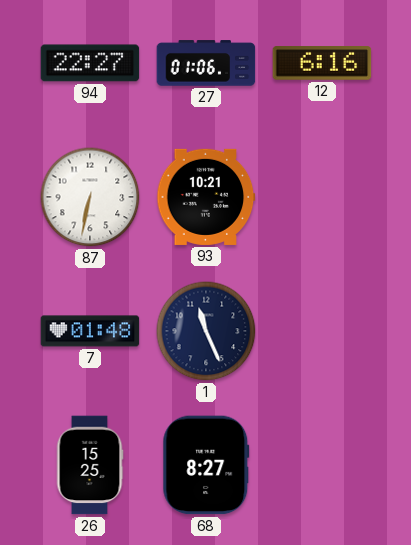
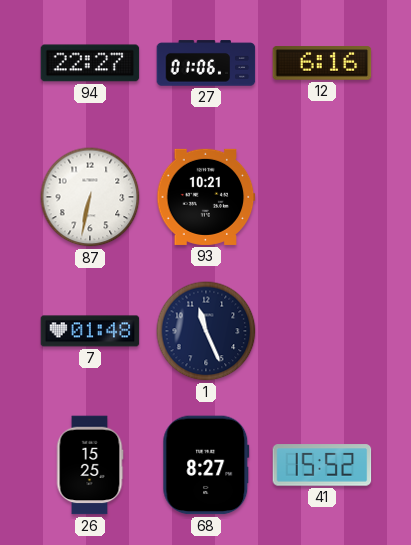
41: none -> 15:52
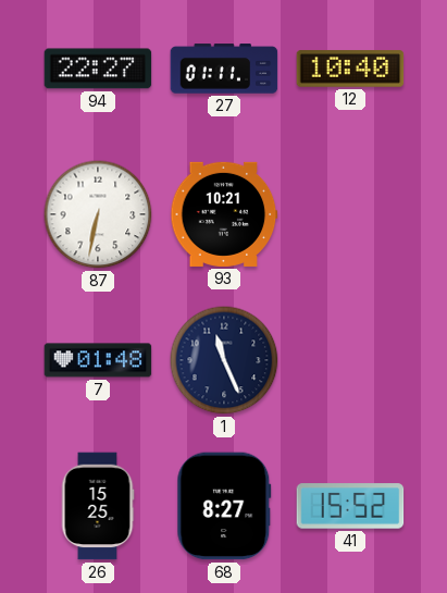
27: 01:06 -> 01:11
12: 6:16 -> 10:40
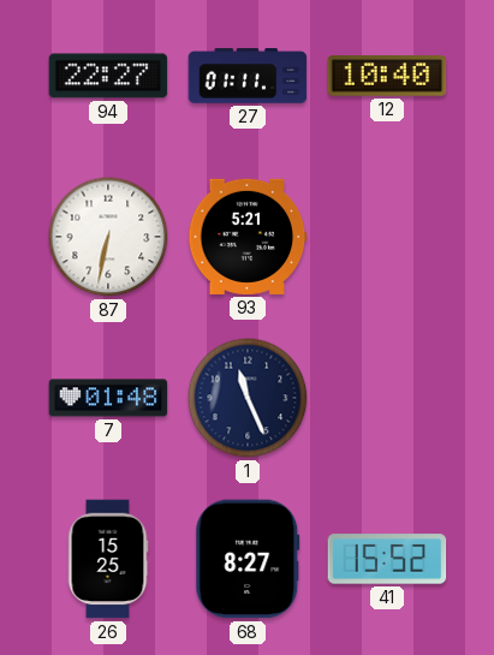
93: 10:21 -> 5:21
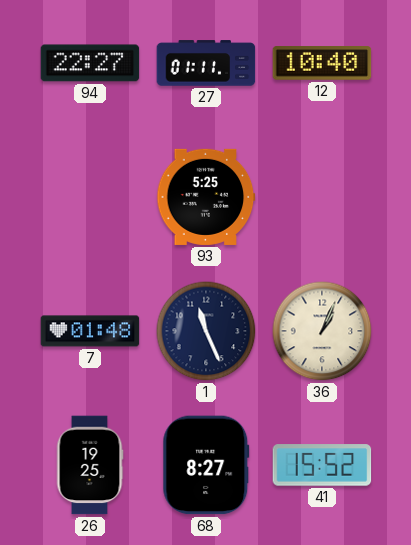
87: 6:32 -> none
93: 5:21 -> 5:25
36: none -> 1:04
26: 15:25 -> 19:25
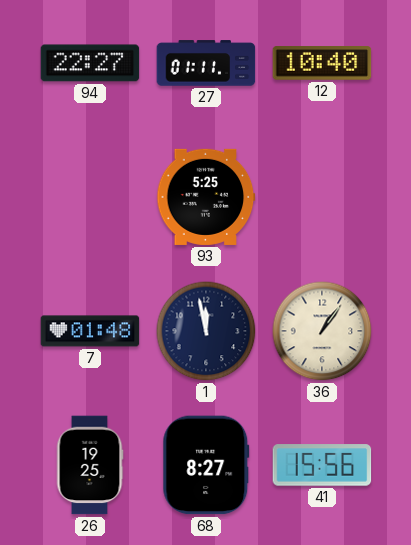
1: 11:26 -> 11:58
36: 1:04 -> 1:06
41: 15:52 -> 15:56
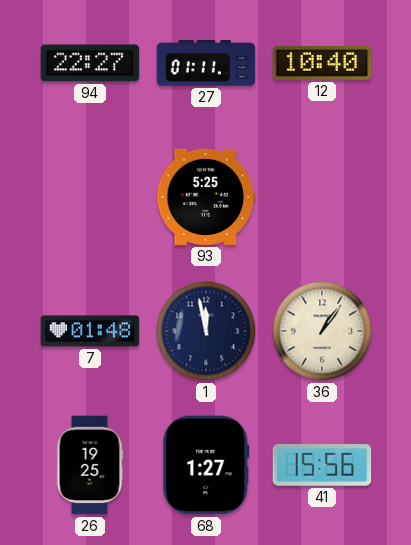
68: 8:27 -> 1:27
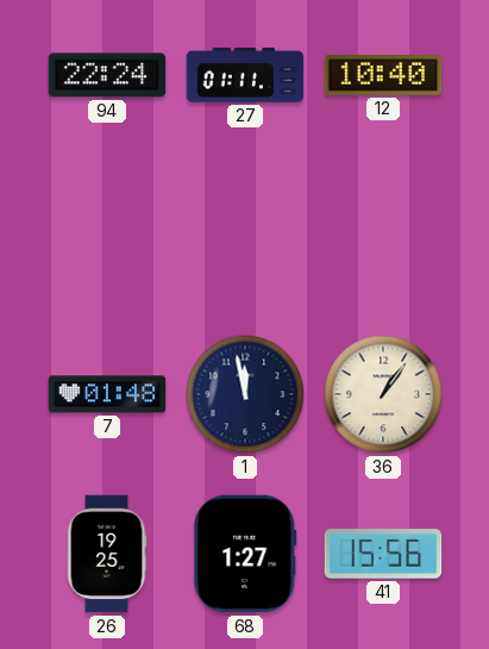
94: 22:27 -> 22:24
93: 5:25 -> none
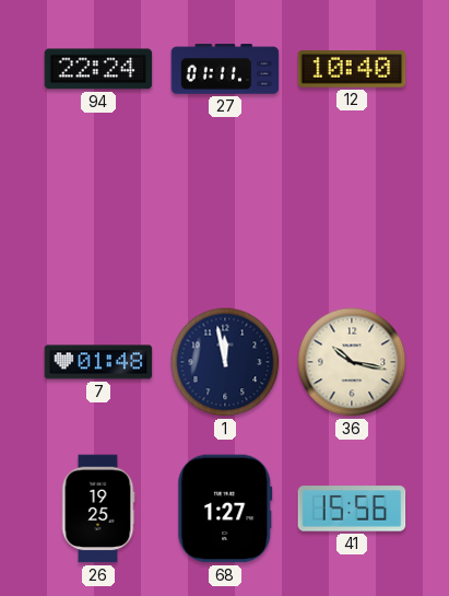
36: 1:06 -> 10:17
